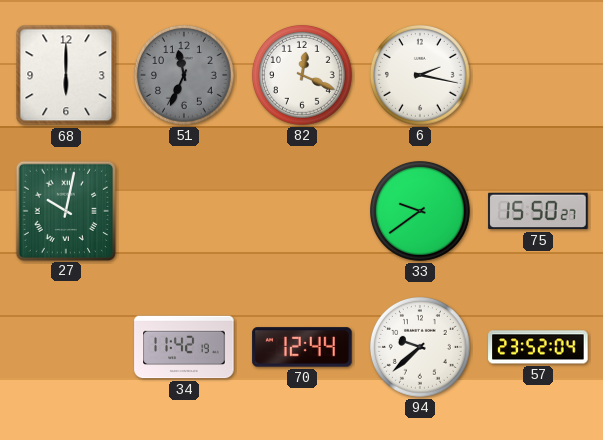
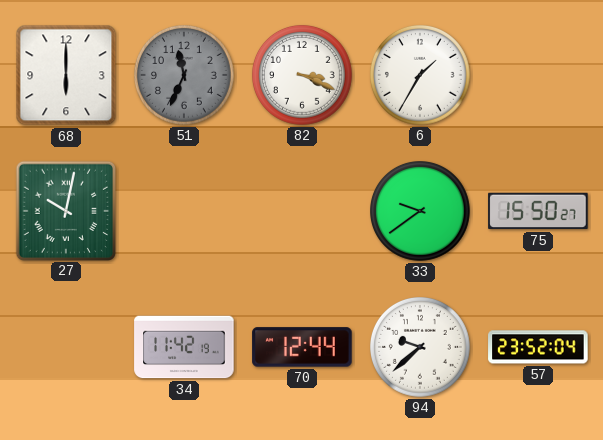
82: 12:19 -> 3:19
6: 2:17 -> 1:35
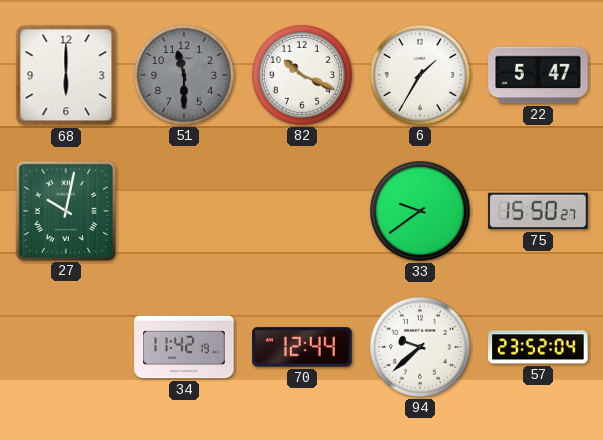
51: 11:34 -> 11:30
82: 3:19 -> 10:19
22: none -> 5:47
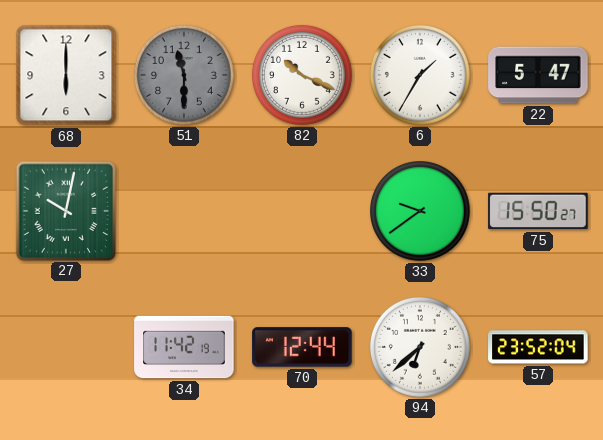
94: 9:38 -> 6:38
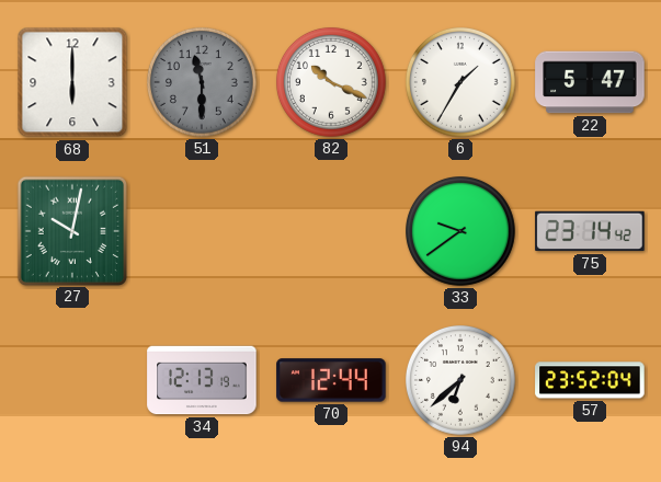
75: 15:50 -> 23:14
34: 11:42 -> 12:13
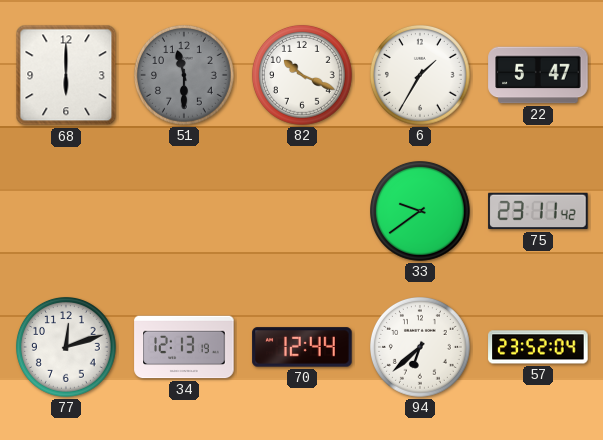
27: 10:02 -> none
75: 23:14 -> 23:11
77: none -> 12:12
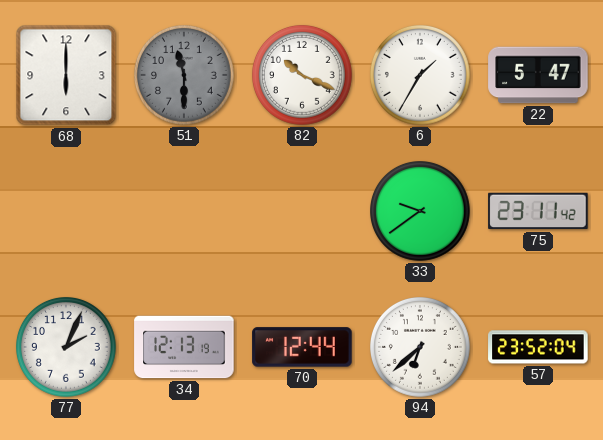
77: 12:12 -> 2:04
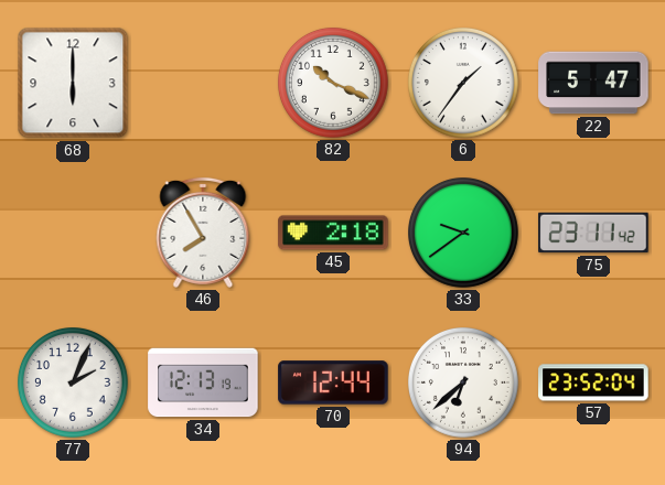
51: 11:30 -> none
6: 1:35 -> 1:36
46: none -> 7:55
45: none -> 2:18
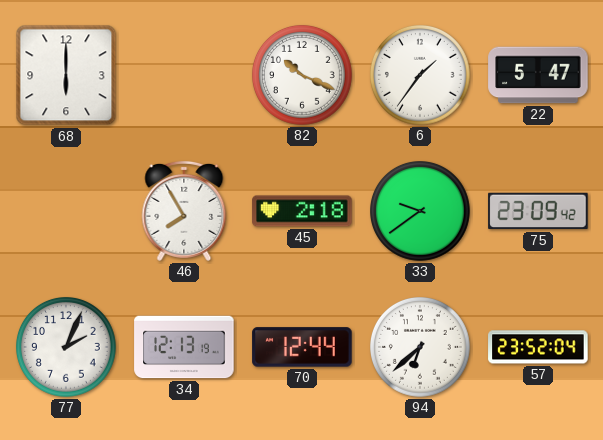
75: 23:11 -> 23:09
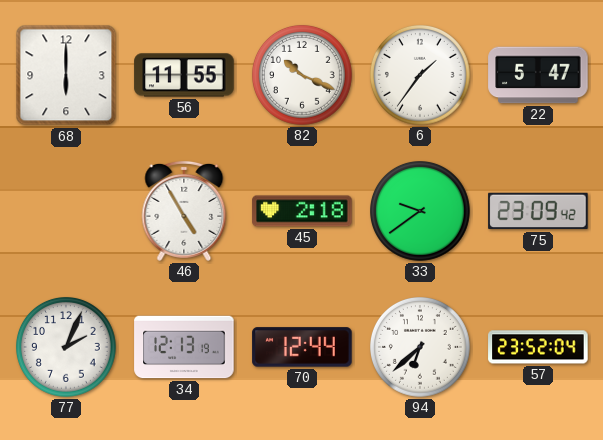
56: none -> 11:55
46: 7:55 -> 4:55
